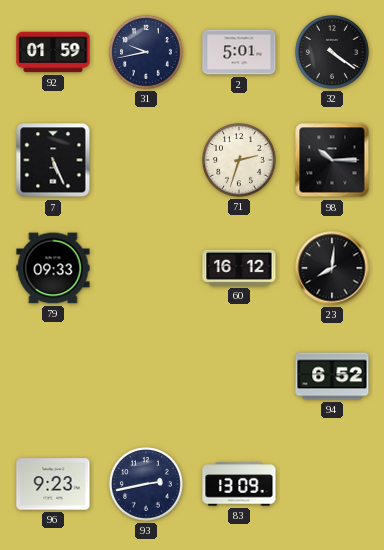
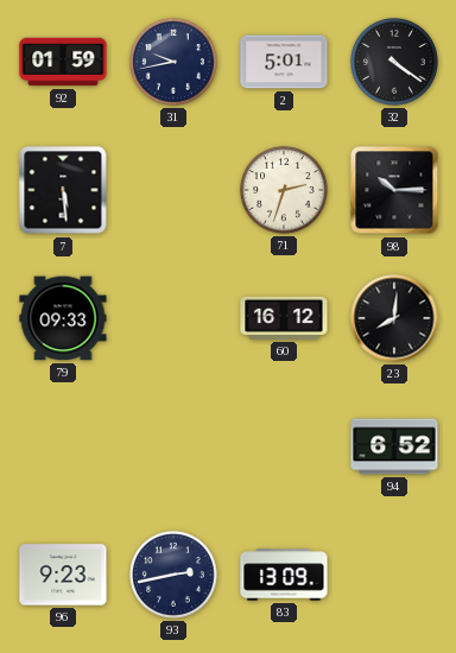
7: 5:26 -> 5:29
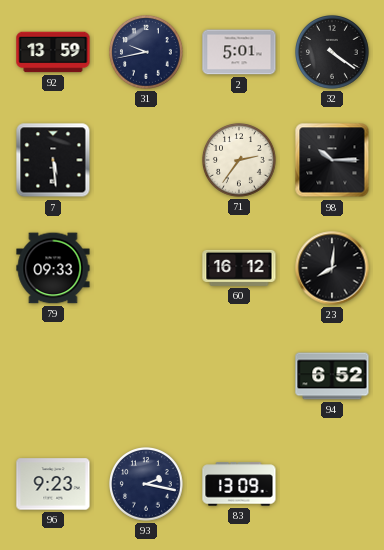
92: 01:59 -> 13:59
71: 2:33 -> 2:36
93: 2:43 -> 2:17
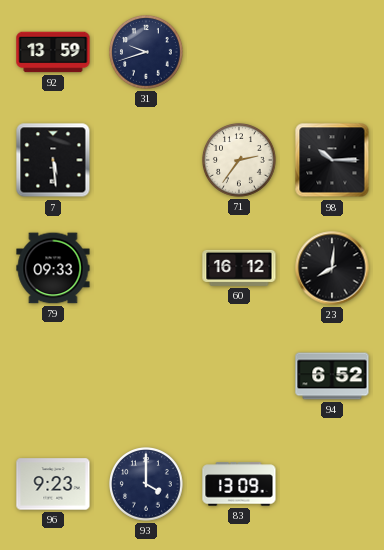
31: 9:43 -> 9:42
2: 5:01 -> none
32: 4:21 -> none
93: 2:17 -> 4:00
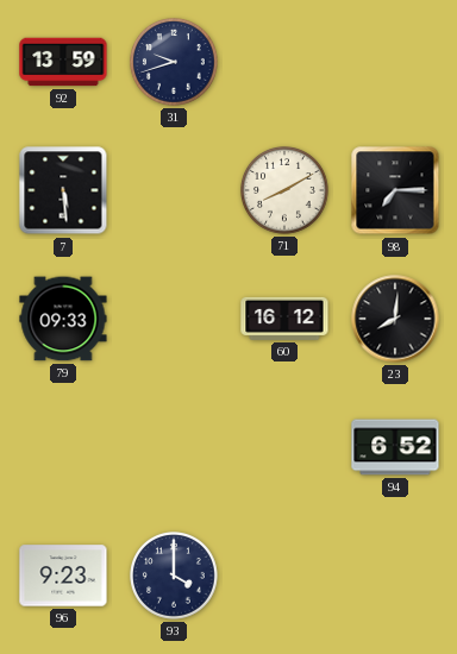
71: 2:36 -> 8:10
98: 10:15 -> 7:15
83: 13:09 -> none
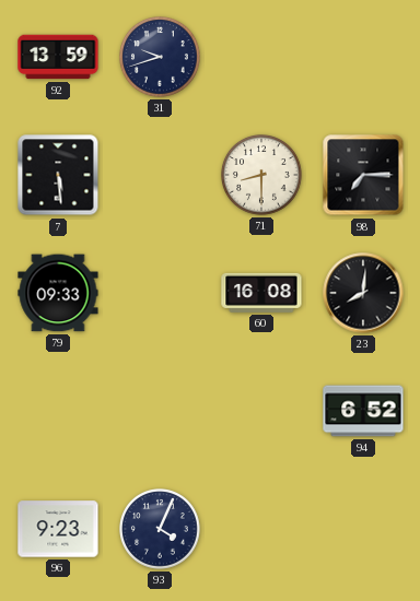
71: 8:10 -> 8:30
60: 16:12 -> 16:08
93: 4:00 -> 4:04
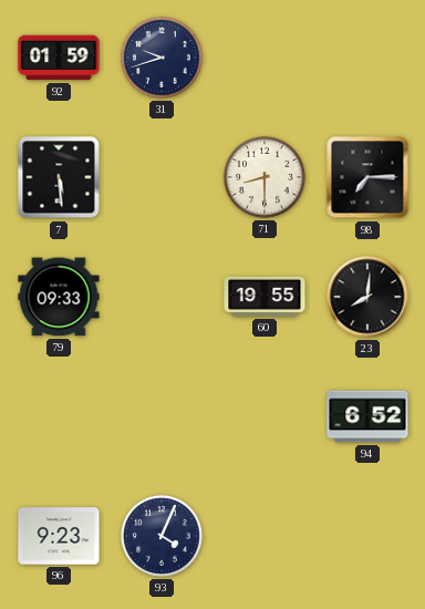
92: 13:59 -> 01:59
60: 16:08 -> 19:55
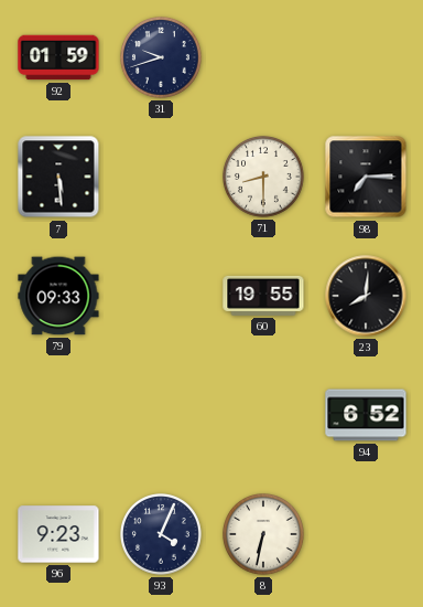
8: none -> 6:32
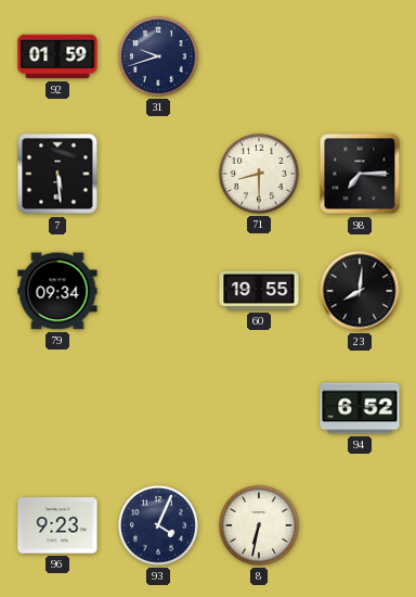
79: 09:33 -> 09:34
